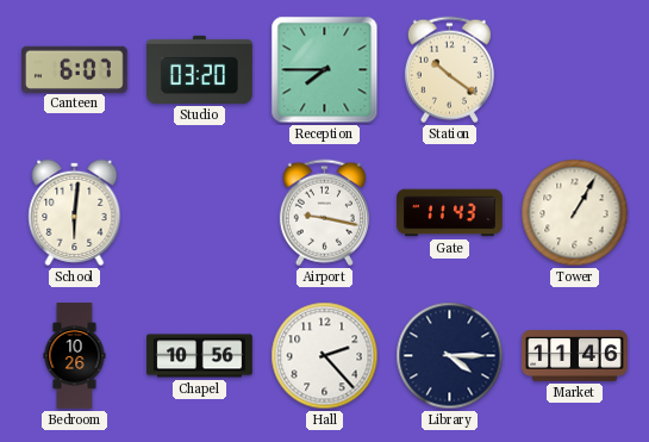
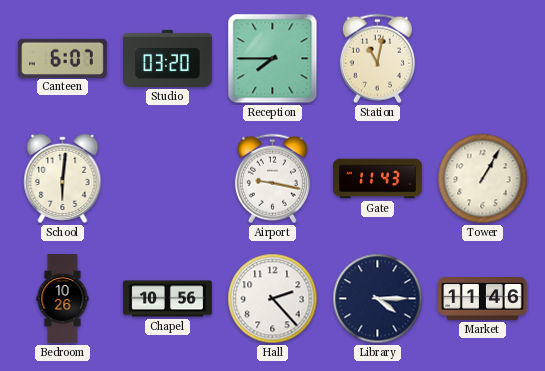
Station: 10:21 -> 11:02
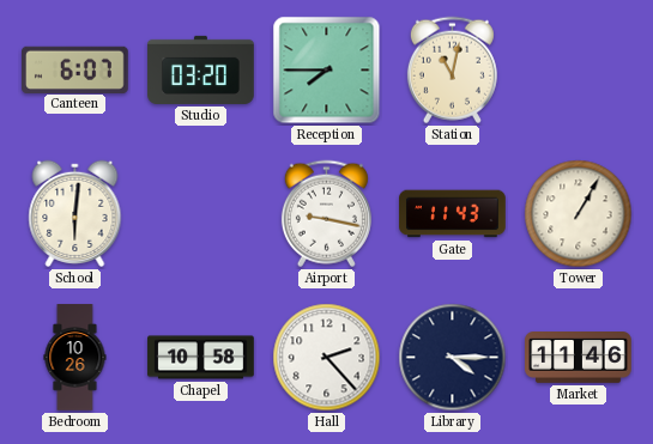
Chapel: 10:56 -> 10:58
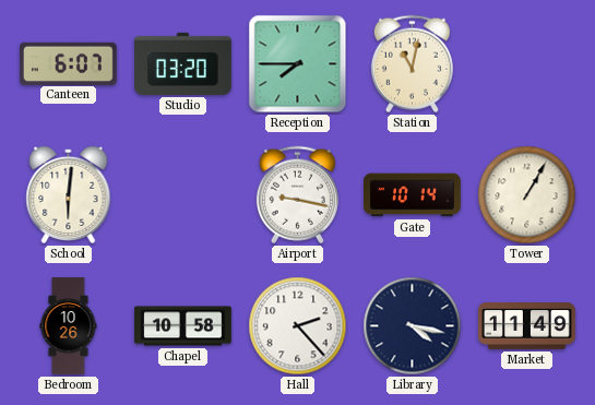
Gate: 11:43 -> 10:14
Library: 4:15 -> 4:17
Market: 11:46 -> 11:49
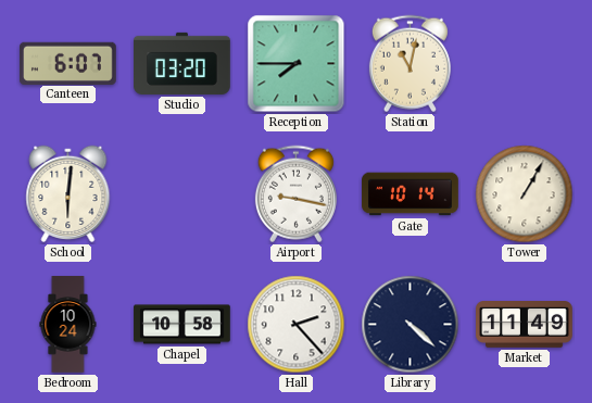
Bedroom: 10:26 -> 10:24
Library: 4:17 -> 4:22
